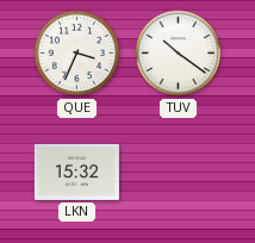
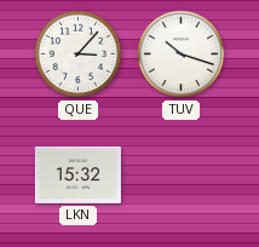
QUE: 3:34 -> 3:07
TUV: 10:21 -> 10:18
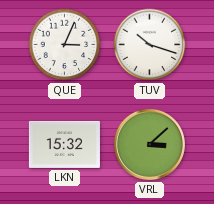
QUE: 3:07 -> 3:04
VRL: none -> 3:08
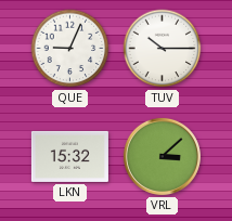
QUE: 3:04 -> 9:04
TUV: 10:18 -> 10:15
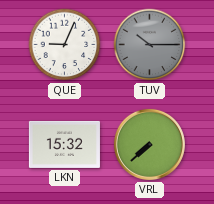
TUV dial: white -> grey
VRL: 3:08 -> 7:38
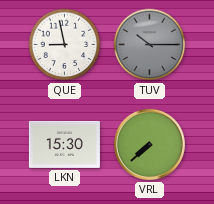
QUE: 9:04 -> 8:58
LKN: 15:32 -> 15:30
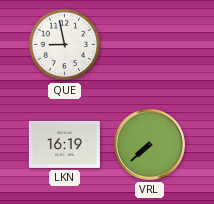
TUV: 10:15 -> none
LKN: 15:30 -> 16:19
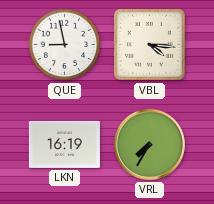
VBL: none -> 4:16
VRL: 7:38 -> 7:35
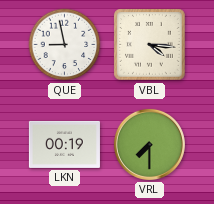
LKN: 16:19 -> 00:19
VRL: 7:35 -> 7:30
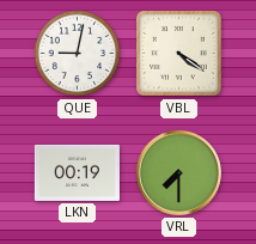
QUE: 8:58 -> 9:02
VBL: 4:16 -> 4:21
